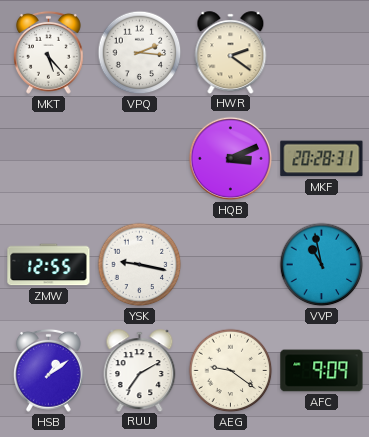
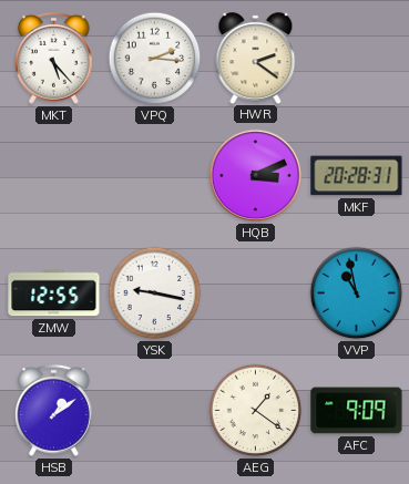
RUU: 7:10 -> none
AEG: 9:21 -> 1:21
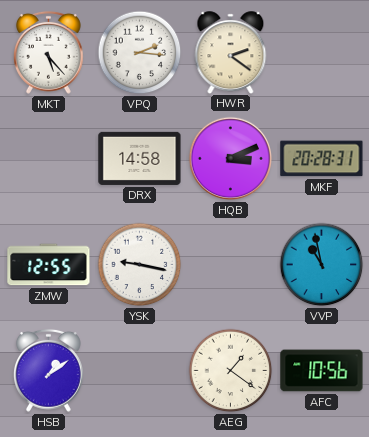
DRX: none -> 14:58
AFC: 9:09 -> 10:56
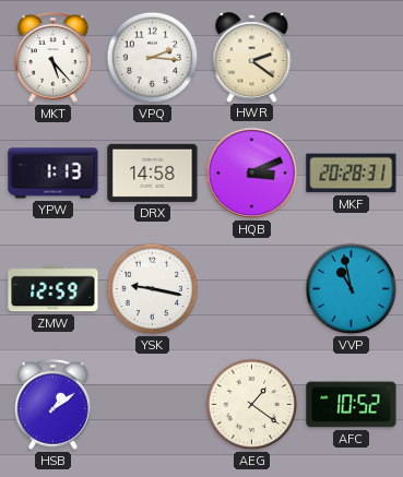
YPW: none -> 1:13
ZMW: 12:55 -> 12:59
AFC: 10:56 -> 10:52
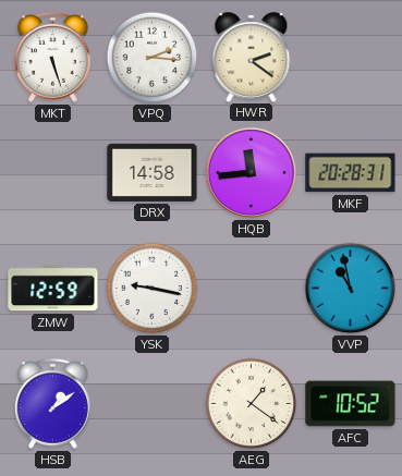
MKT: 5:23 -> 5:27
YPW: 1:13 -> none
HQB: 3:11 -> 11:44
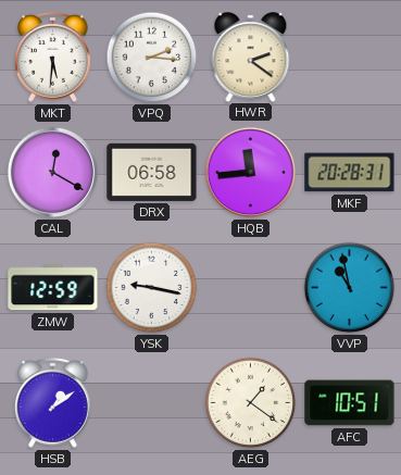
MKT: 5:27 -> 5:31
CAL: none -> 12:20
DRX: 14:58 -> 06:58
AFC: 10:52 -> 10:51
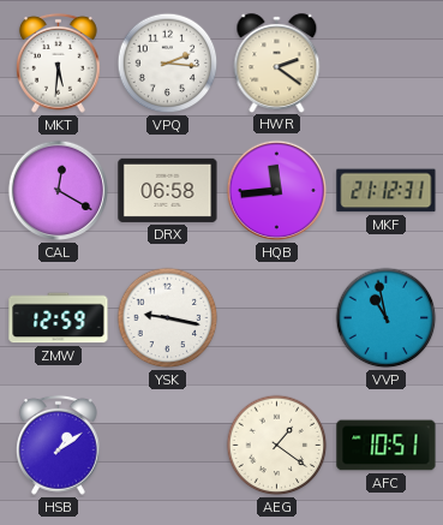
MKF: 20:28 -> 21:12
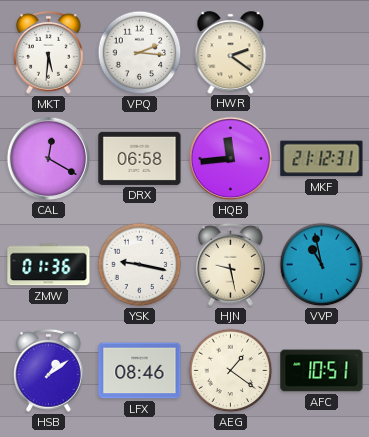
ZMW: 12:59 -> 01:36
HJN: none -> 9:28
LFX: none -> 08:46
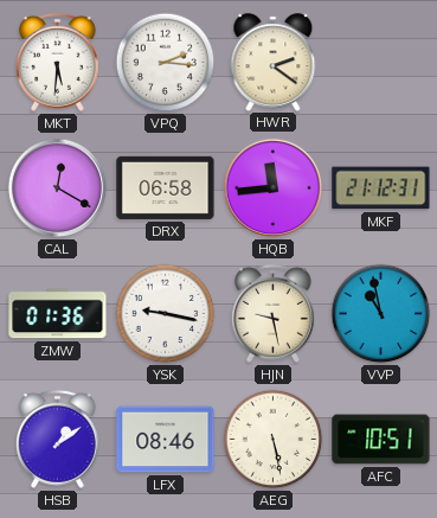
AEG: 1:21 -> 5:28
